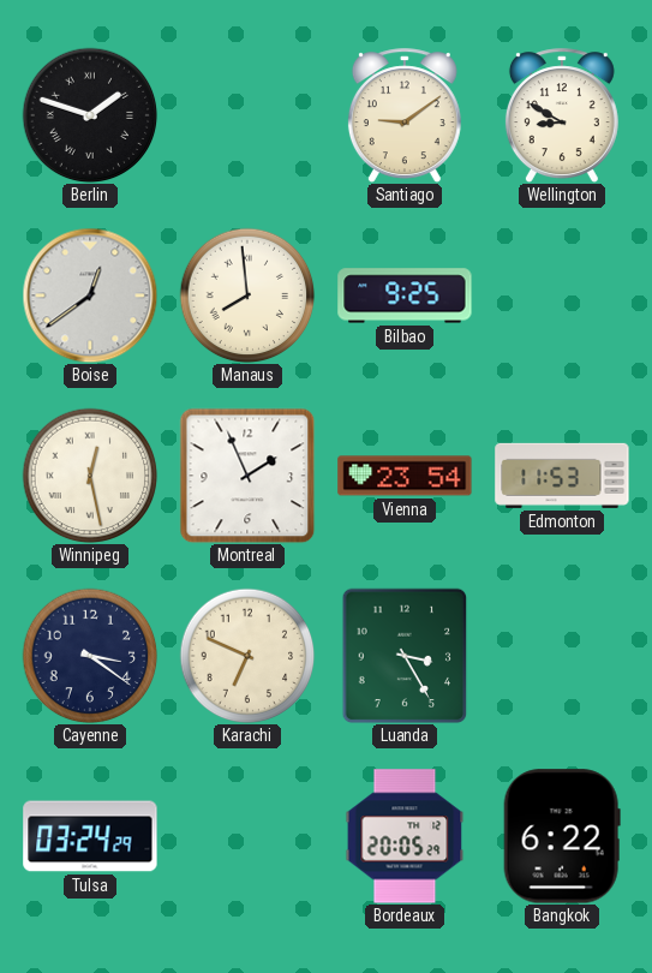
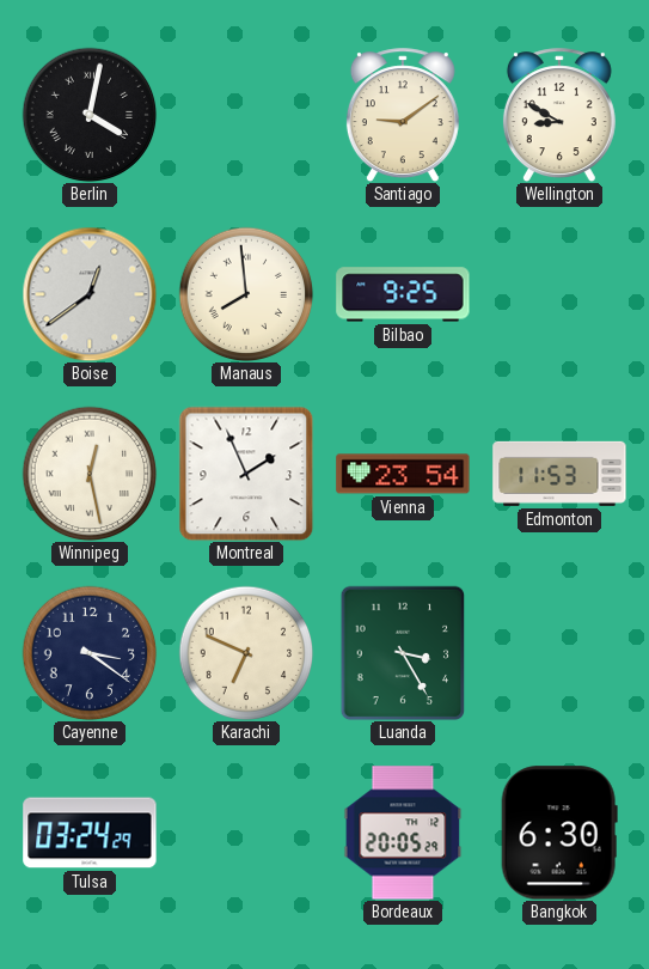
Berlin: 1:48 -> 4:02
Bangkok: 6:22 -> 6:30
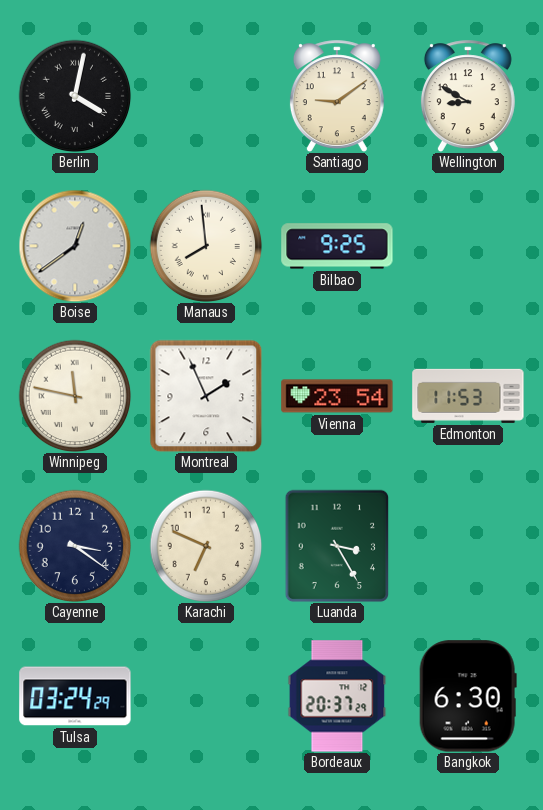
Winnipeg: 12:28 -> 11:47
Bordeaux: 20:05 -> 20:37
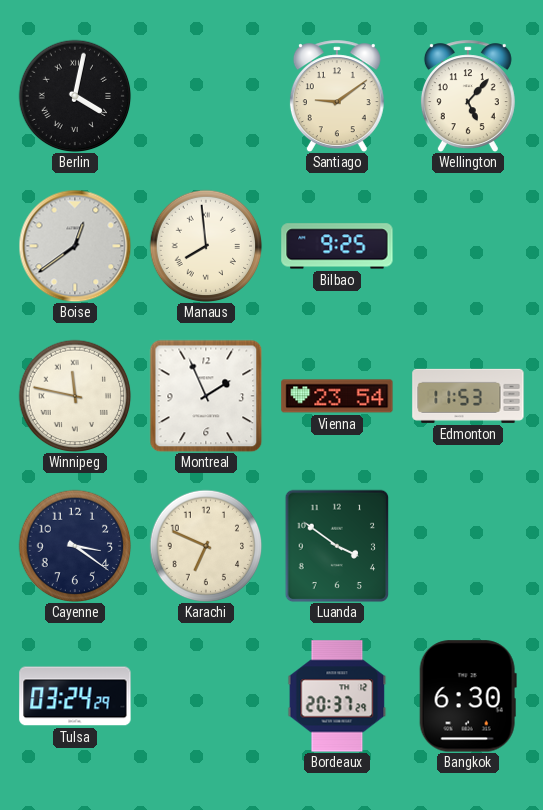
Wellington: 8:50 -> 5:07
Luanda: 3:25 -> 3:51
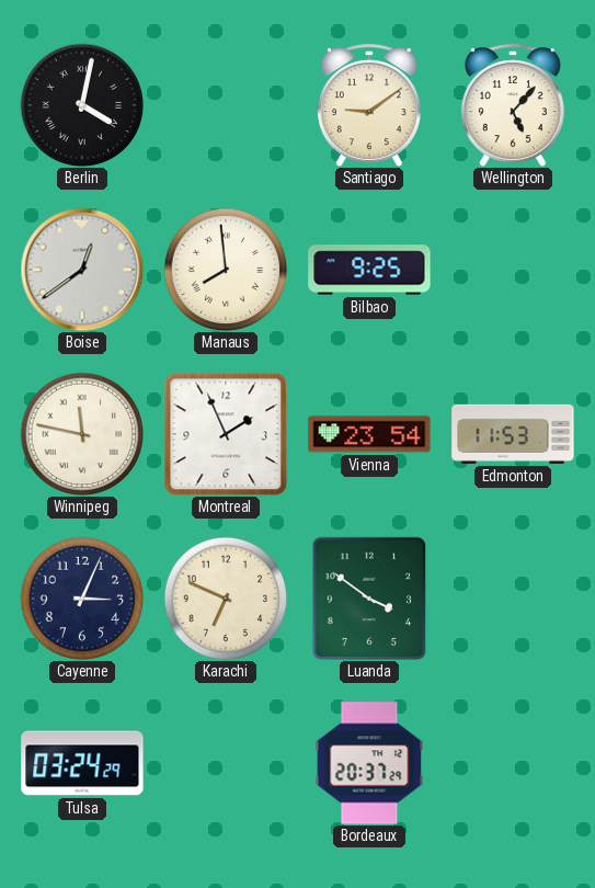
Cayenne: 3:21 -> 3:04
Bangkok: 6:30 -> none
